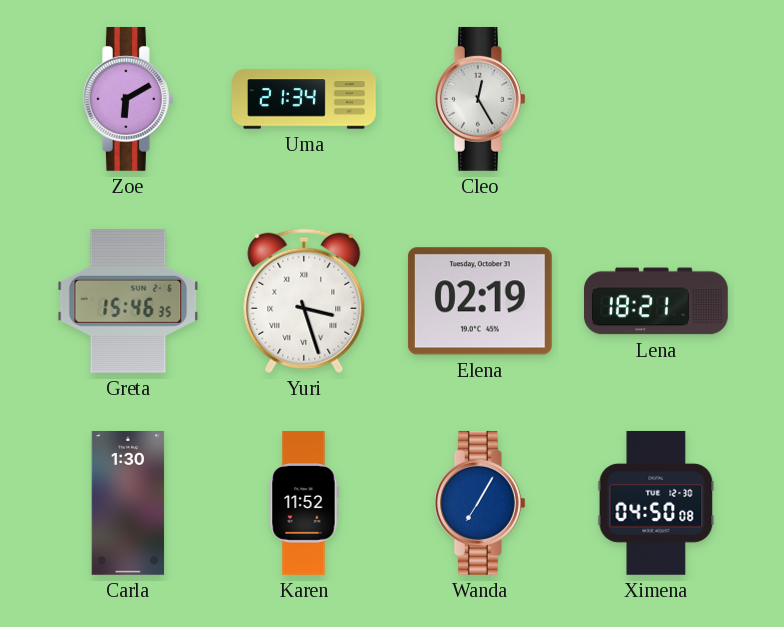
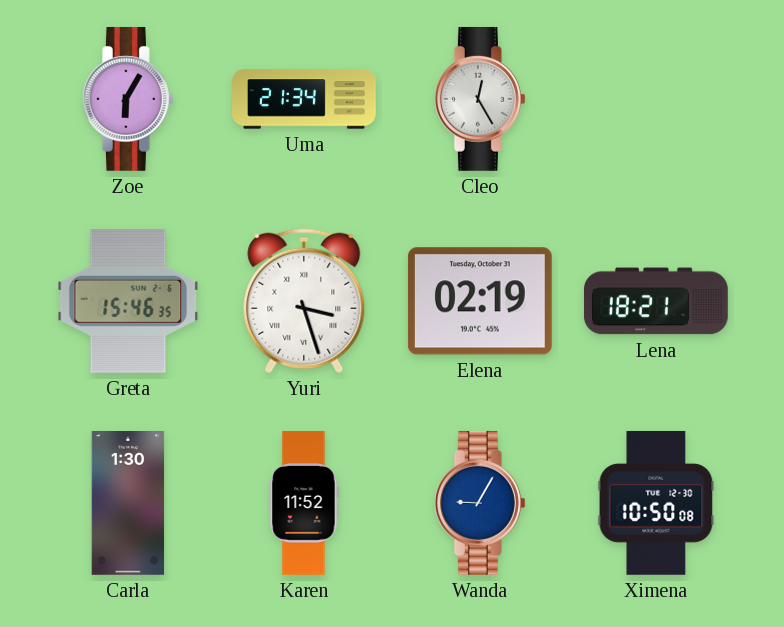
Zoe: 6:10 -> 6:05
Wanda: 7:05 -> 9:05
Ximena: 04:50 -> 10:50
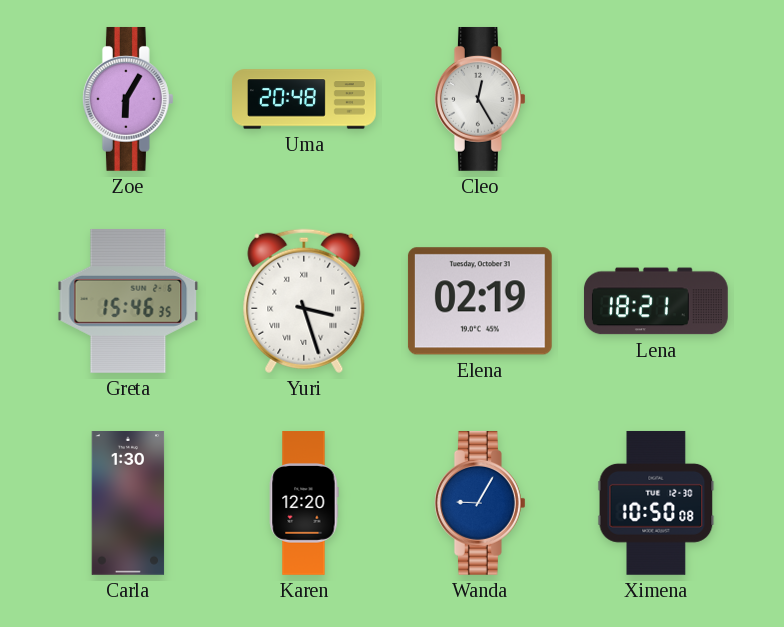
Uma: 21:34 -> 20:48
Karen: 11:52 -> 12:20
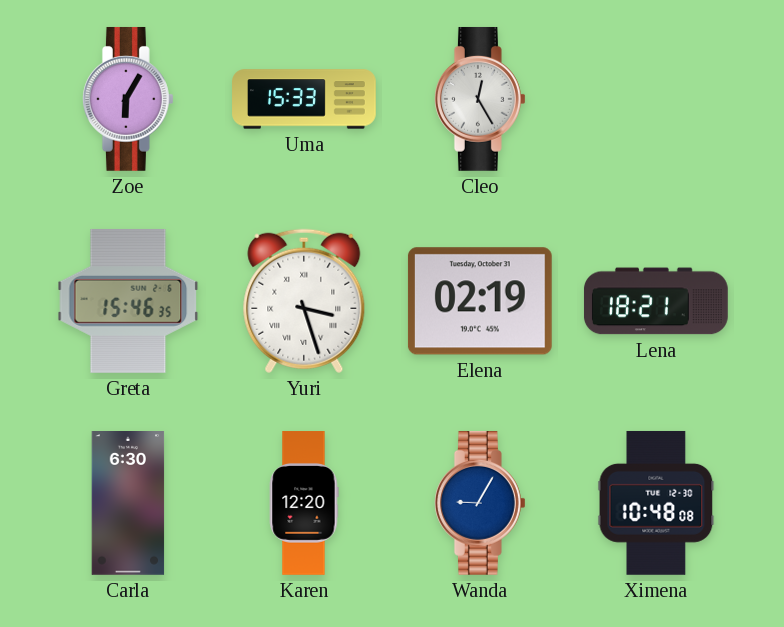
Uma: 20:48 -> 15:33
Carla: 1:30 -> 6:30
Ximena: 10:50 -> 10:48
